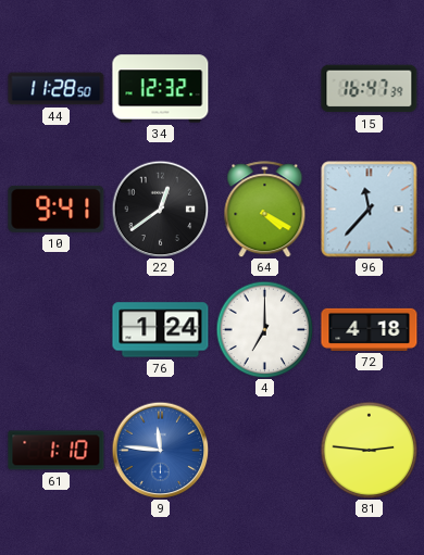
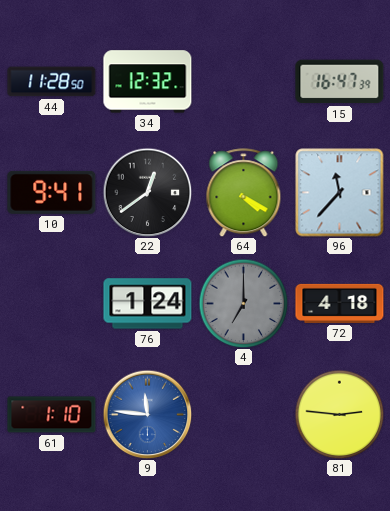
4 dial: white -> grey
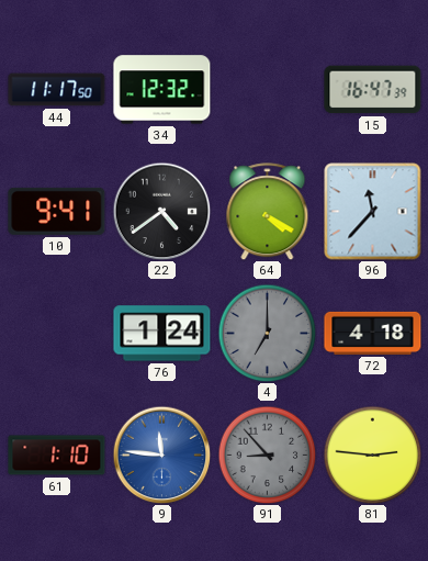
44: 11:28 -> 11:17
22: 12:39 -> 4:39
91: none -> 8:53
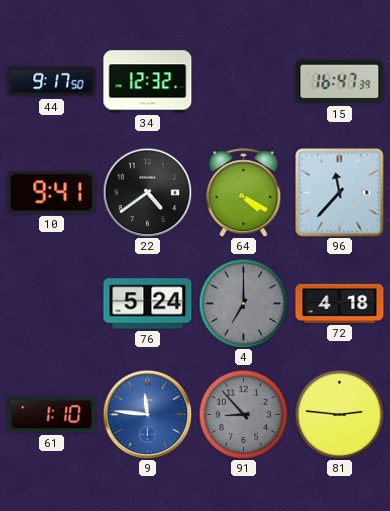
44: 11:17 -> 9:17
76: 1:24 -> 5:24
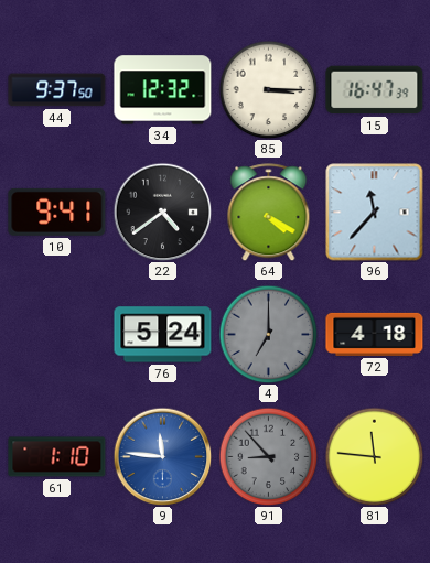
44: 9:17 -> 9:37
85: none -> 3:15
81: 2:46 -> 11:46
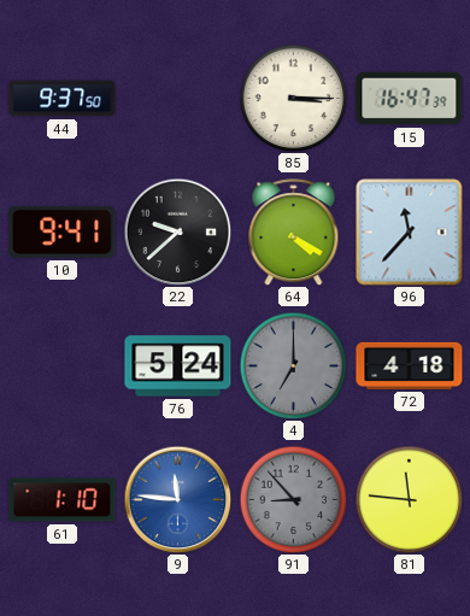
34: 12:32 -> none
22: 4:39 -> 9:38
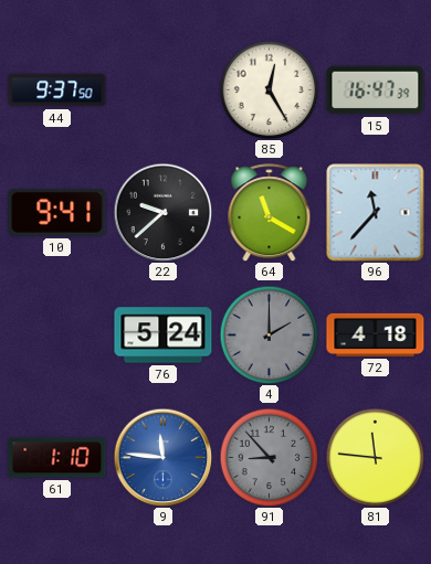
85: 3:15 -> 12:25
64: 4:20 -> 11:20
4: 7:00 -> 2:00
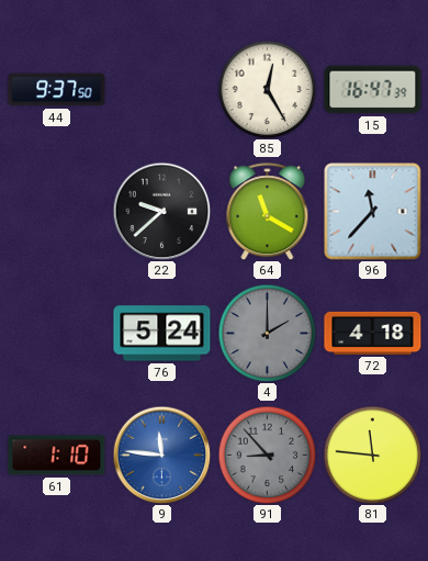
10: 9:41 -> none
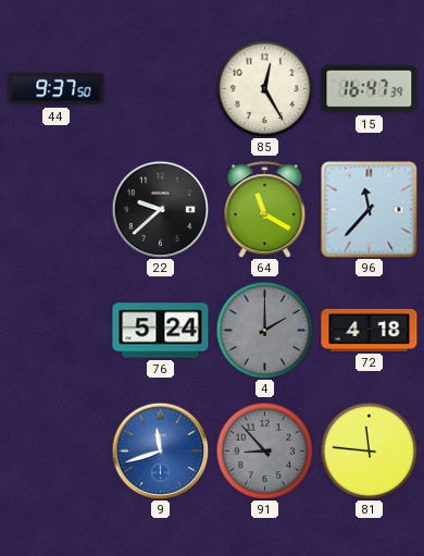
61: 1:10 -> none
9: 11:46 -> 11:42
